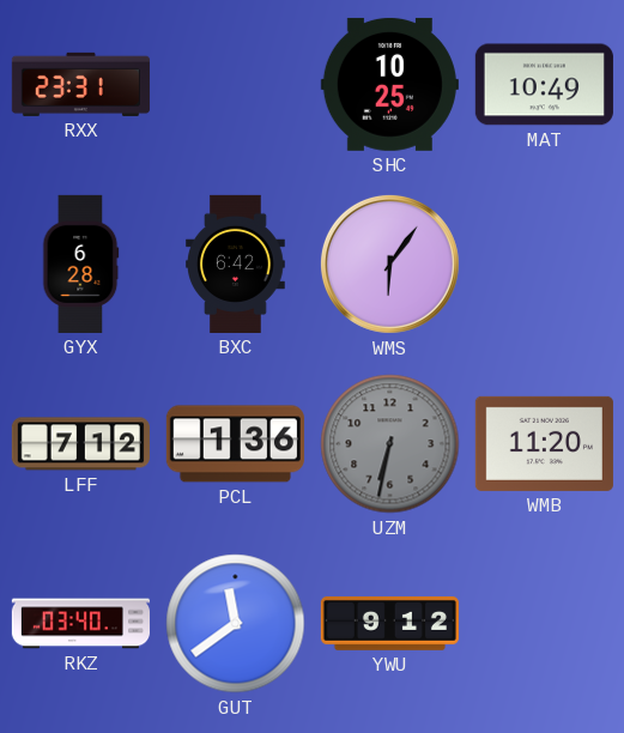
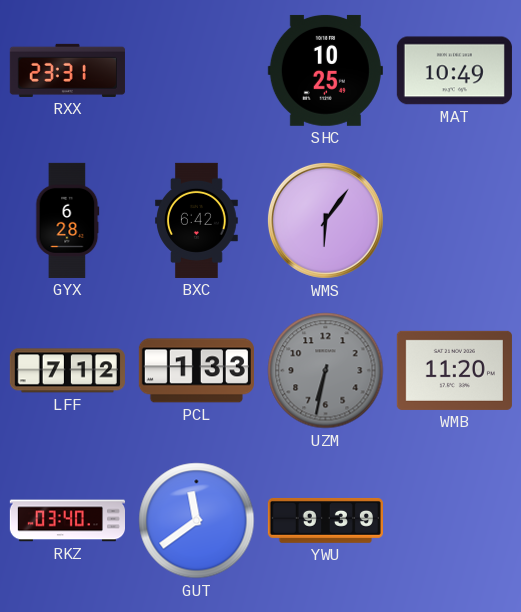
PCL: 1:36 -> 1:33
YWU: 9:12 -> 9:39
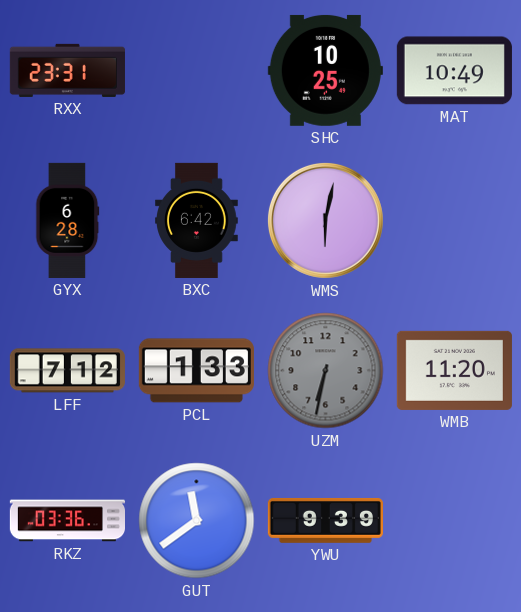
WMS: 6:06 -> 6:02
RKZ: 03:40 -> 03:36
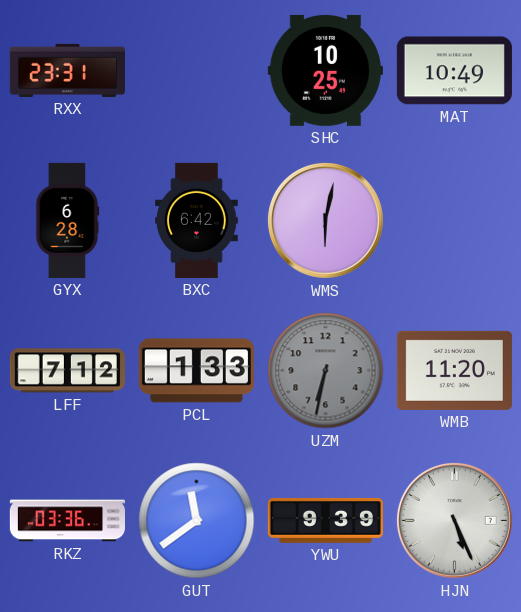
HJN: none -> 5:26
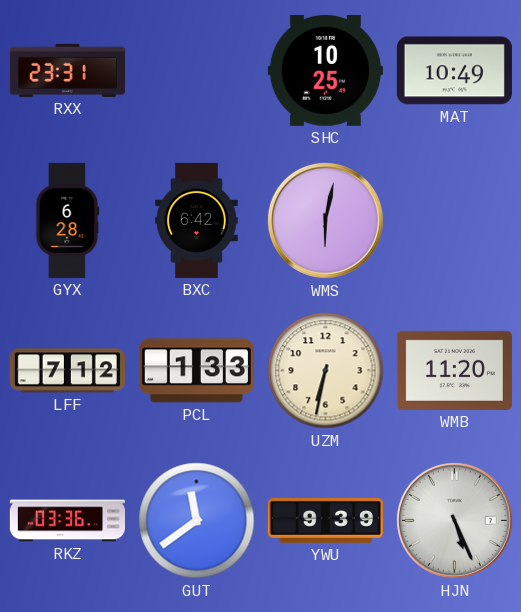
UZM dial: grey -> cream
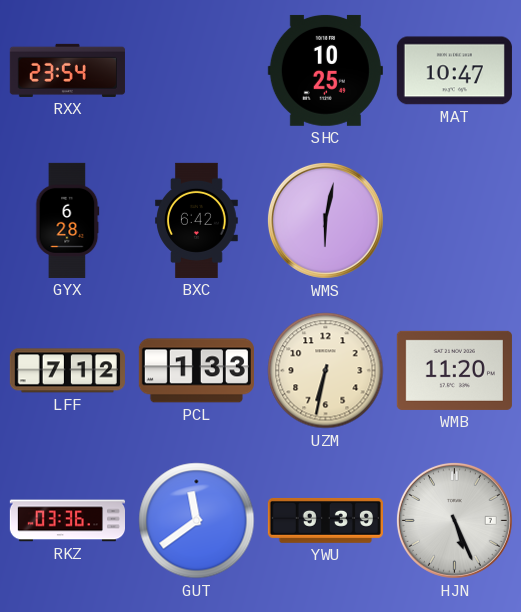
RXX: 23:31 -> 23:54
MAT: 10:49 -> 10:47
